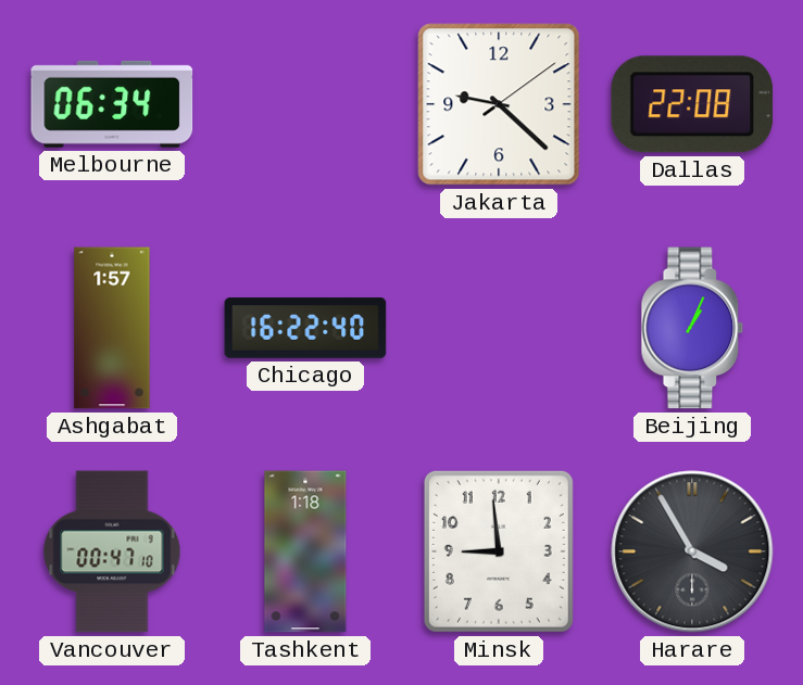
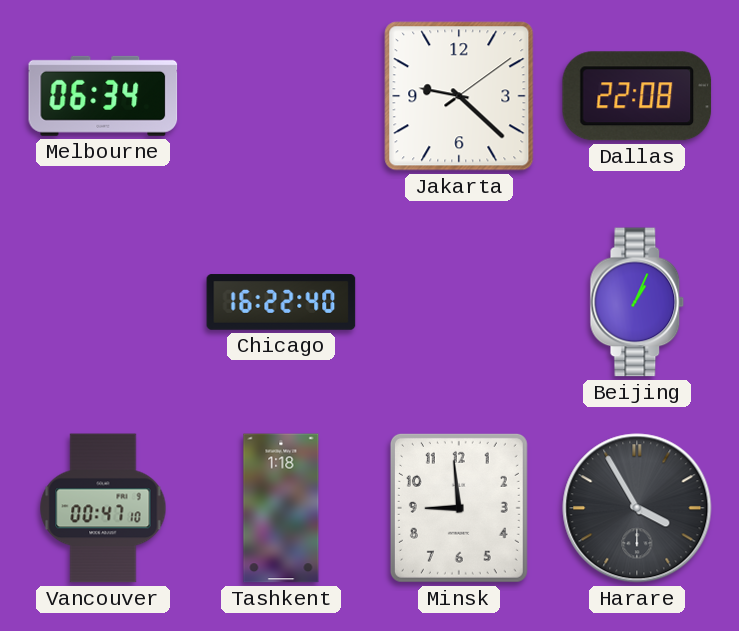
Ashgabat: 1:57 -> none
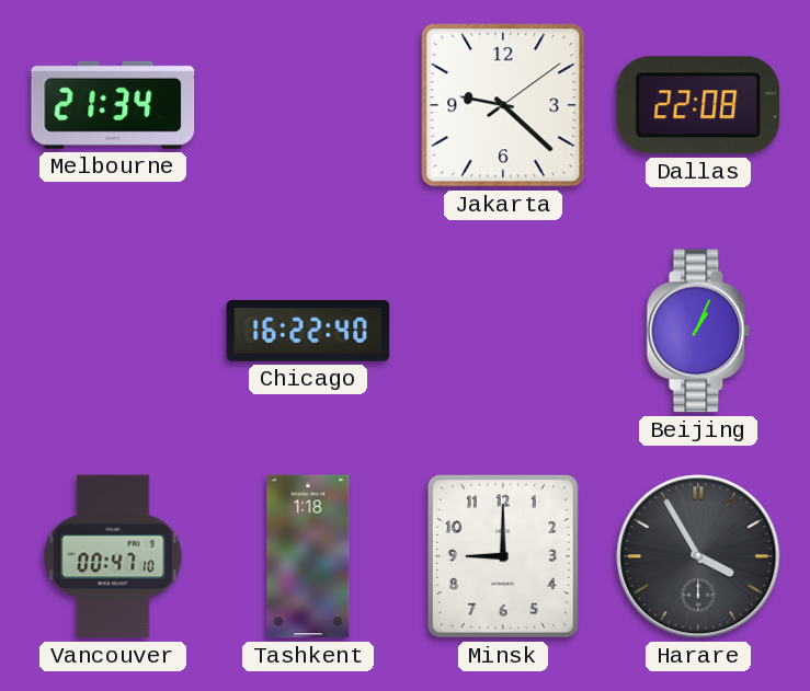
Melbourne: 06:34 -> 21:34
Minsk: 8:59 -> 9:00
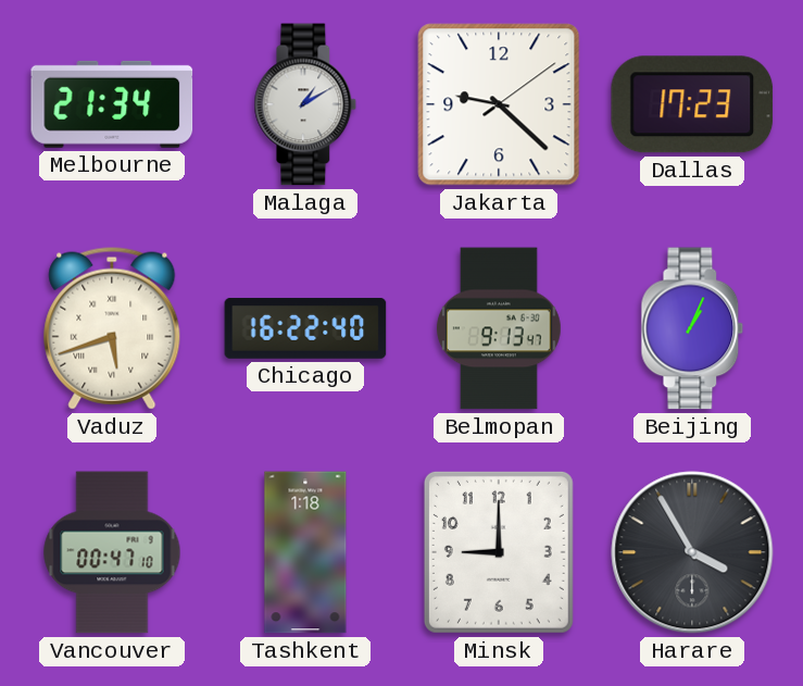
Malaga: none -> 1:10
Dallas: 22:08 -> 17:23
Vaduz: none -> 5:42
Belmopan: none -> 9:13
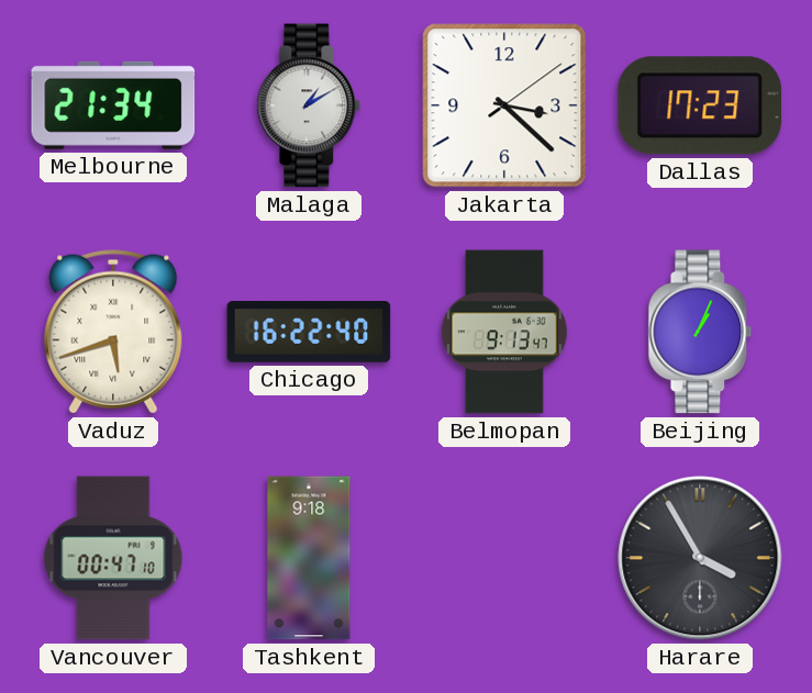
Jakarta: 9:22 -> 3:22
Tashkent: 1:18 -> 9:18
Minsk: 9:00 -> none
